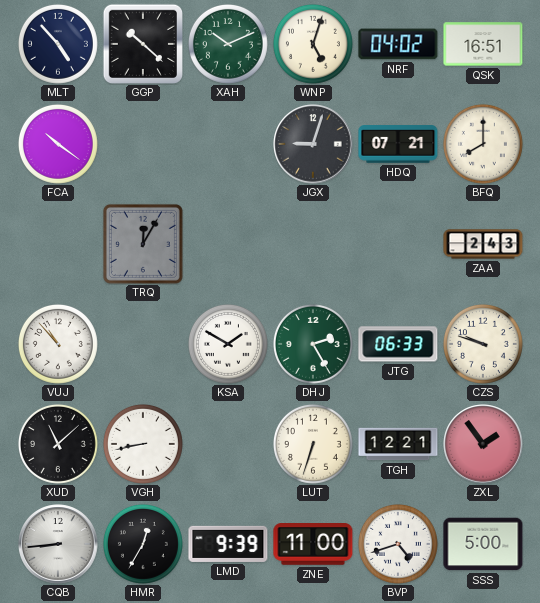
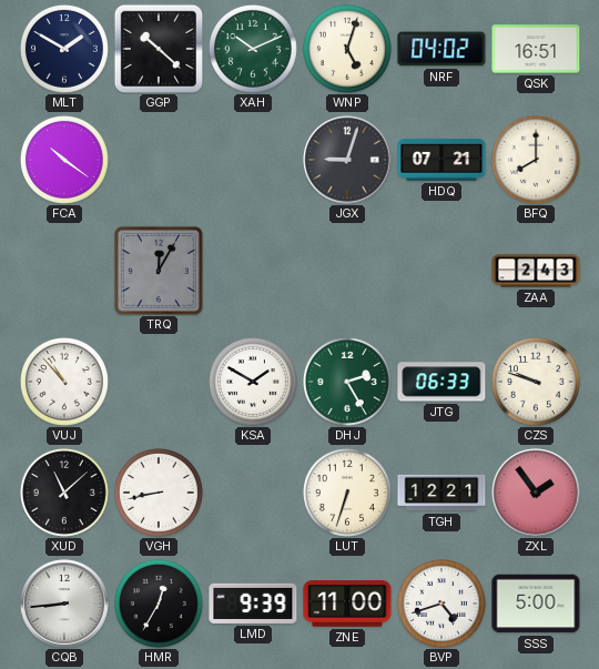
MLT: 4:53 -> 1:50
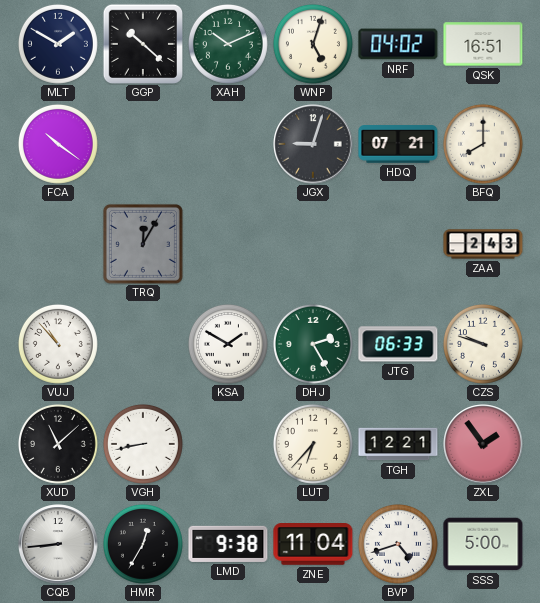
LUT: 6:33 -> 6:37
LMD: 9:39 -> 9:38
ZNE: 11:00 -> 11:04
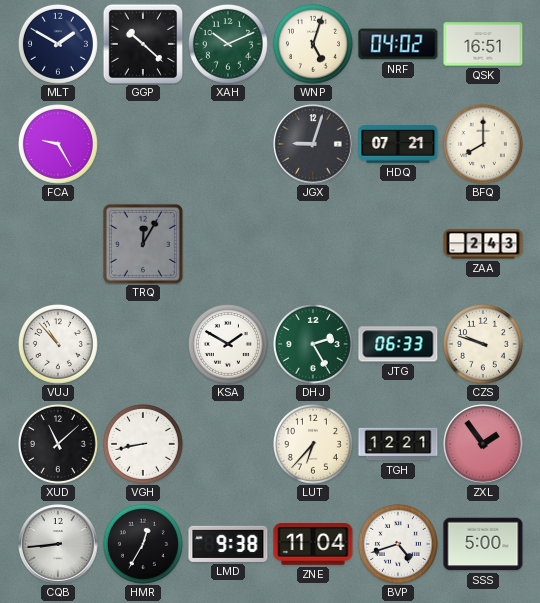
FCA: 10:21 -> 9:25
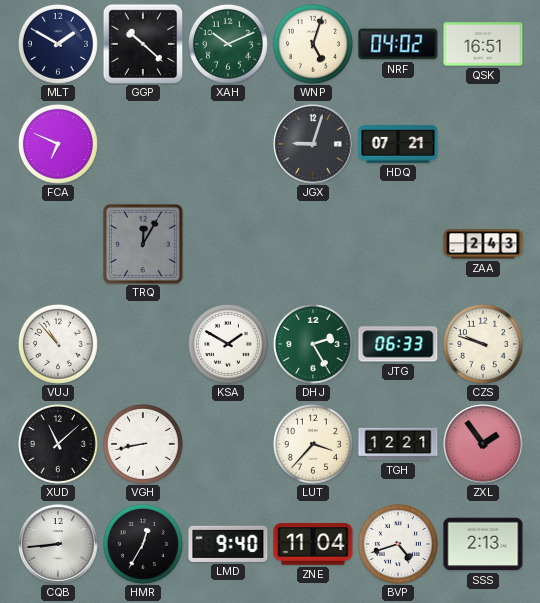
FCA: 9:25 -> 6:49
BFQ: 8:00 -> none
LUT: 6:37 -> 3:37
LMD: 9:38 -> 9:40
SSS: 5:00 -> 2:13
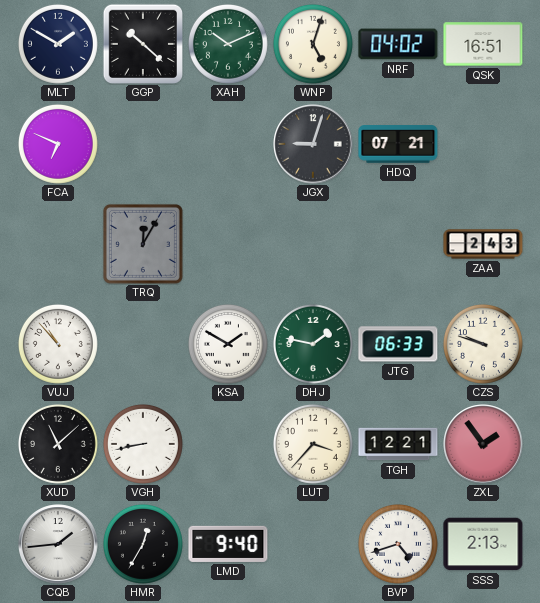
DHJ: 2:25 -> 1:47
CQB: 8:44 -> 1:44
ZNE: 11:04 -> none
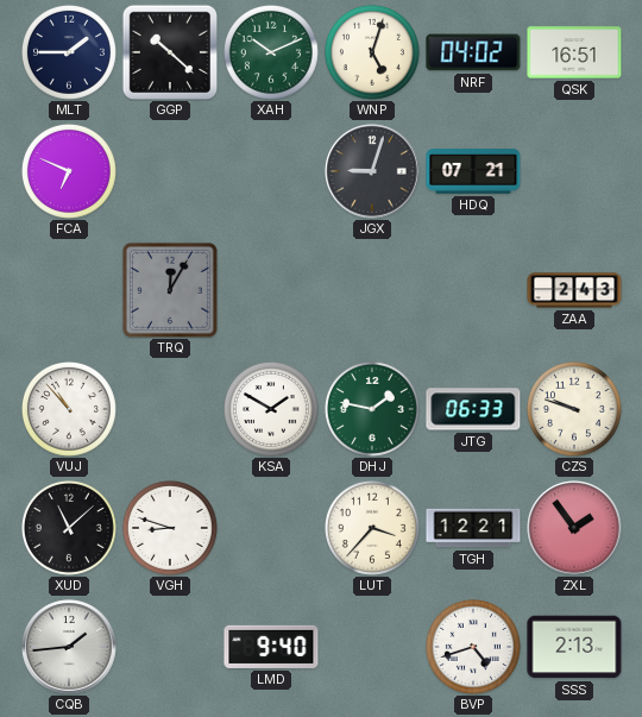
MLT: 1:50 -> 1:45
VGH: 8:43 -> 8:48
HMR: 12:35 -> none
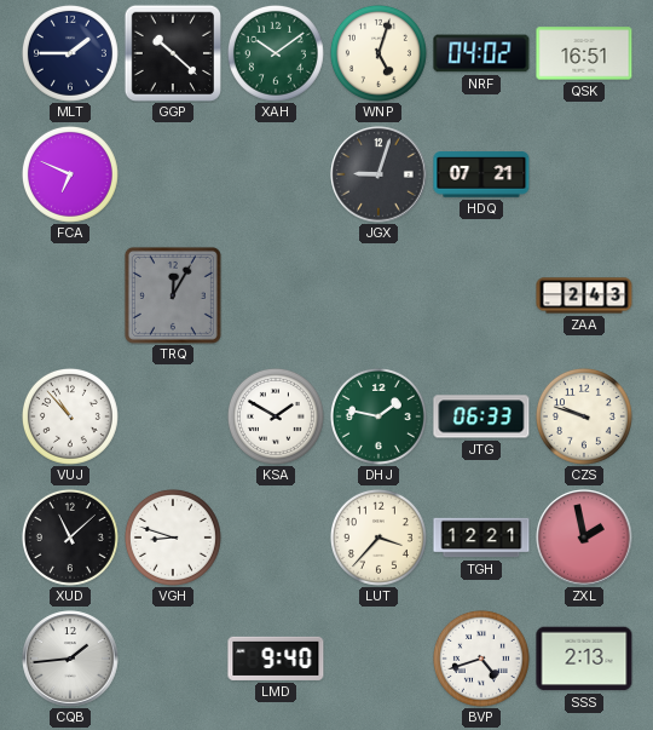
XAH: 10:11 -> 10:09
ZXL: 1:54 -> 1:58
